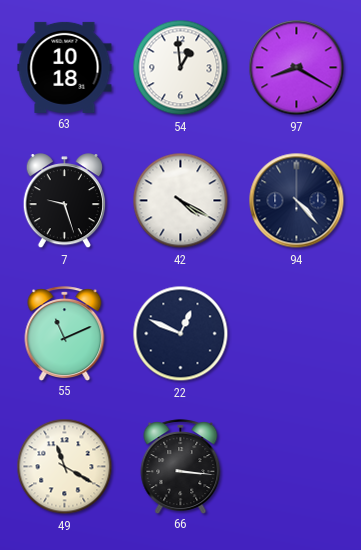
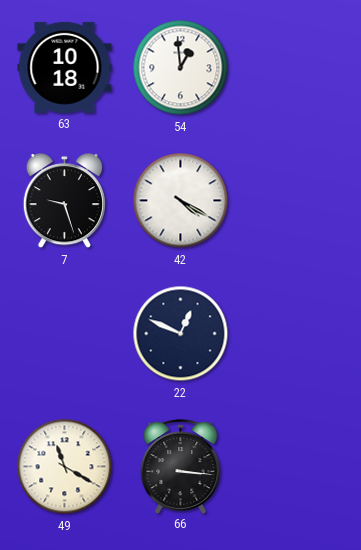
97: 8:20 -> none
94: 4:23 -> none
55: 11:11 -> none
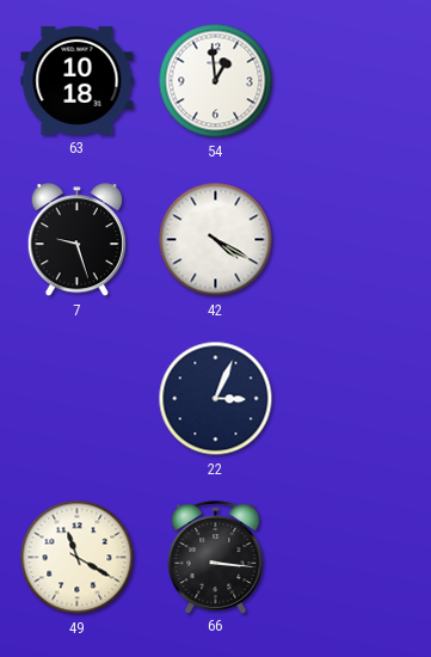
22: 12:49 -> 3:04
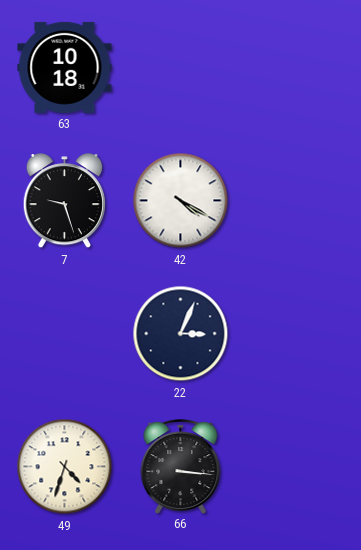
54: 12:59 -> none
49: 11:20 -> 4:33
